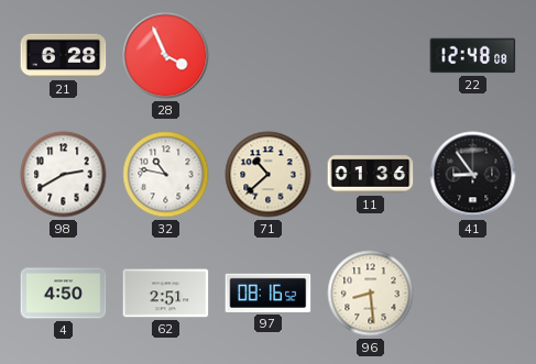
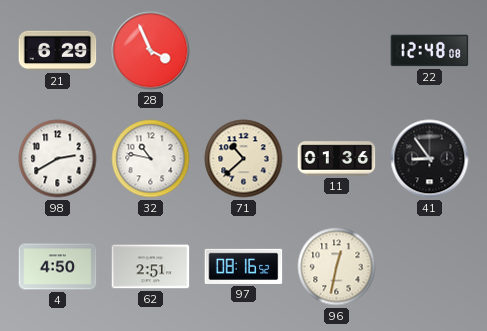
21: 6:28 -> 6:29
96: 8:29 -> 12:32
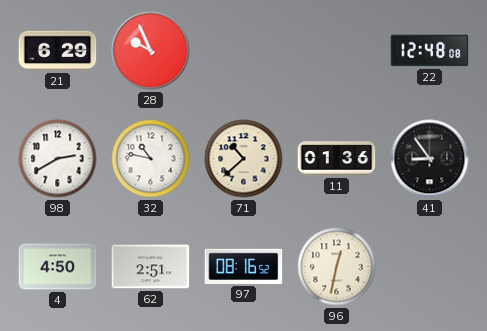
28: 3:56 -> 9:56
